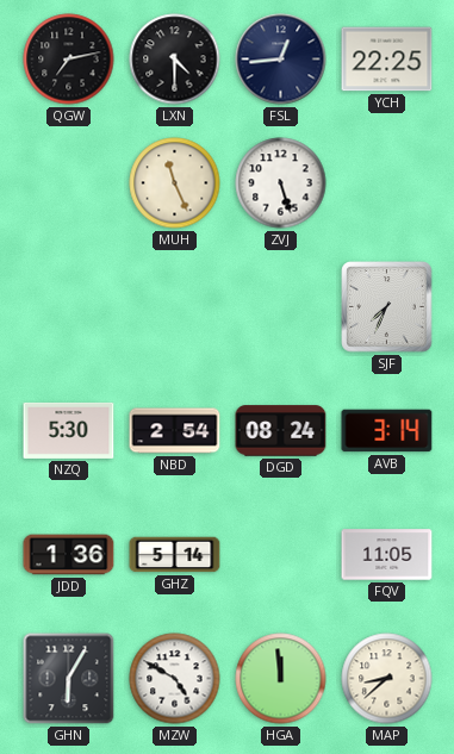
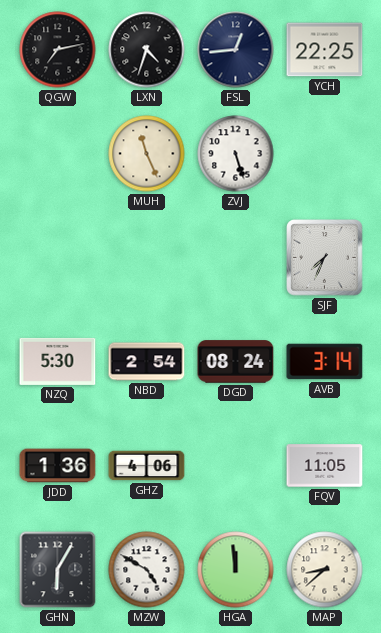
LXN: 4:30 -> 4:33
GHZ: 5:14 -> 4:06
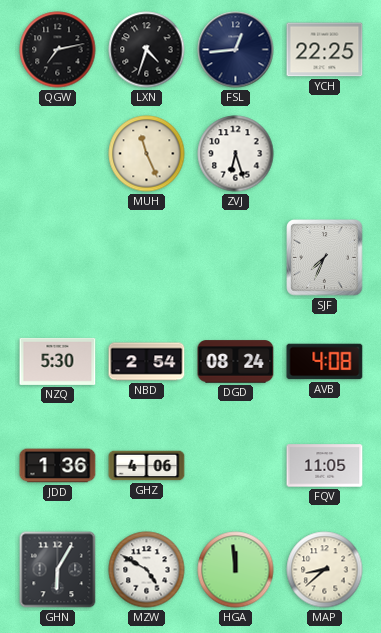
ZVJ: 5:27 -> 6:27
AVB: 3:14 -> 4:08
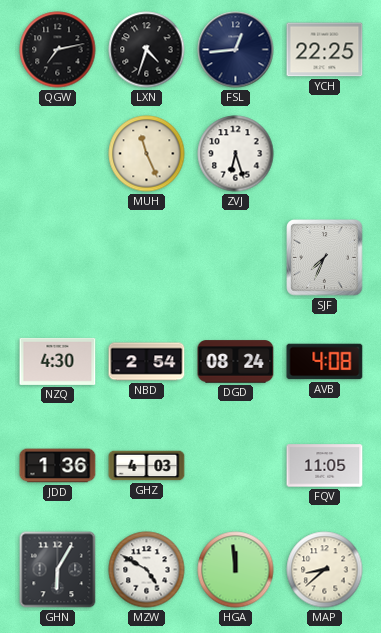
NZQ: 5:30 -> 4:30
GHZ: 4:06 -> 4:03
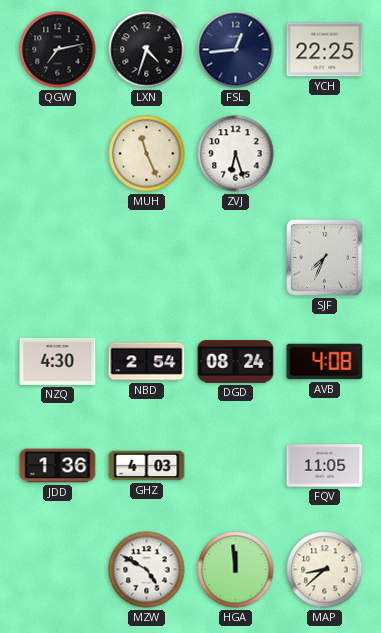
GHN: 6:05 -> none
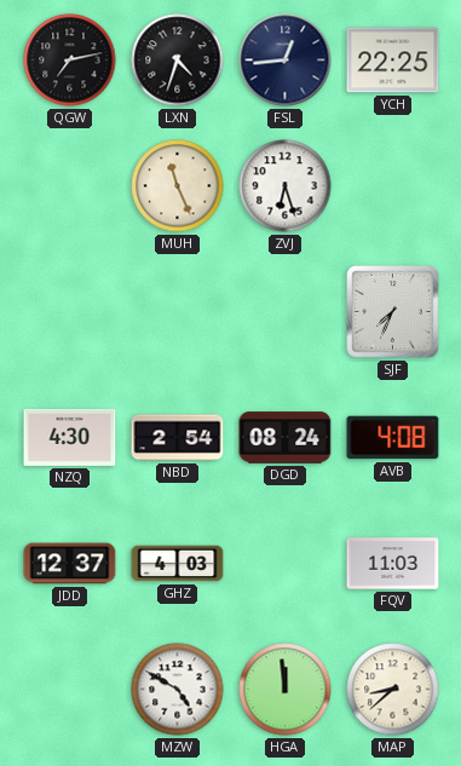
JDD: 1:36 -> 12:37
FQV: 11:05 -> 11:03
